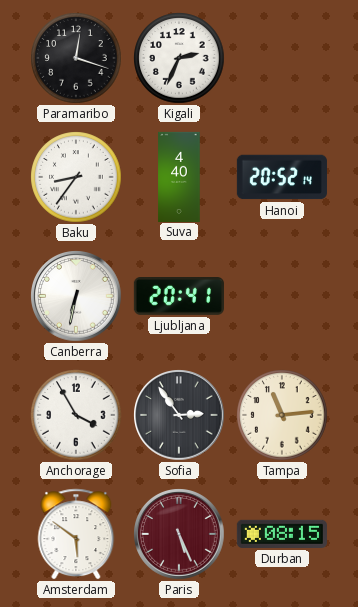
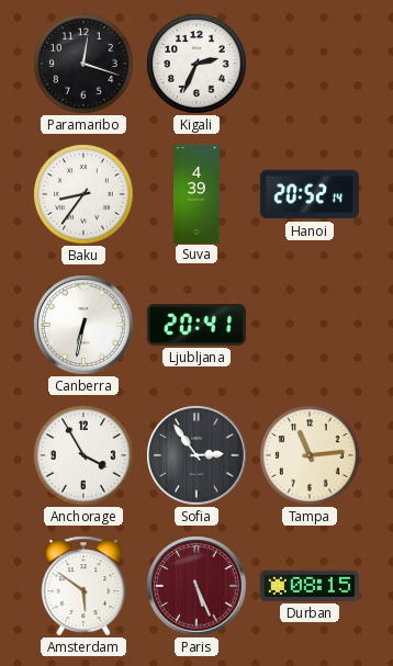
Suva: 4:40 -> 4:39
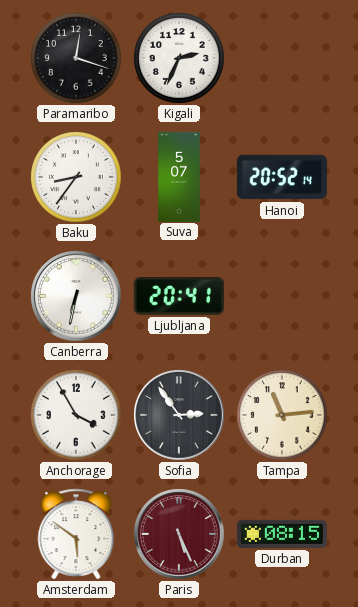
Suva: 4:39 -> 5:07
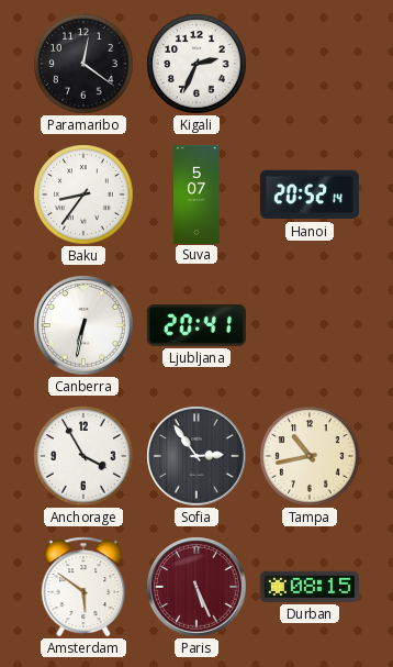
Paramaribo: 12:18 -> 12:21
Tampa: 11:14 -> 10:43
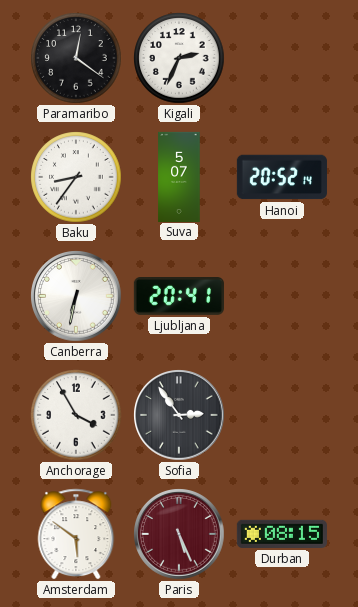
Tampa: 10:43 -> none
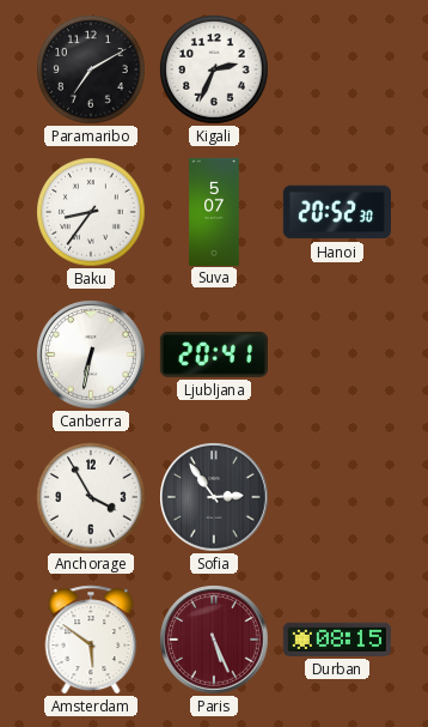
Paramaribo: 12:21 -> 7:10
Hanoi: 20:52:14 -> 20:52:30
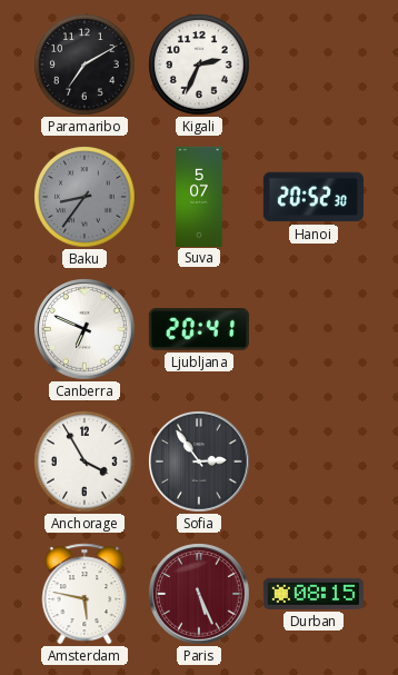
Baku dial: white -> grey
Canberra: 6:32 -> 6:49
Amsterdam: 5:51 -> 5:47
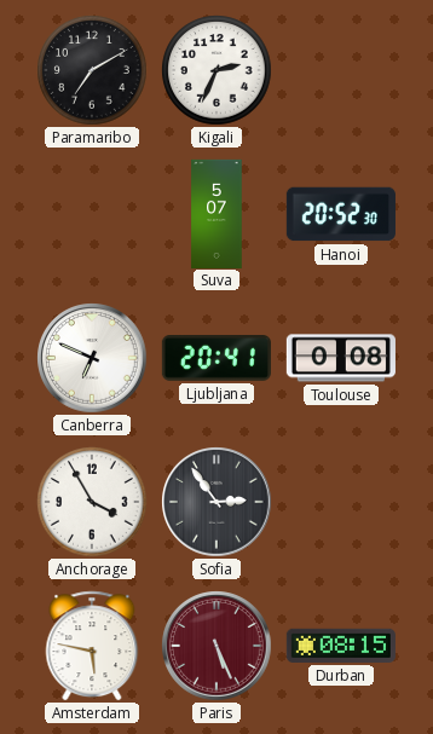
Baku: 8:36 -> none
Toulouse: none -> 0:08
